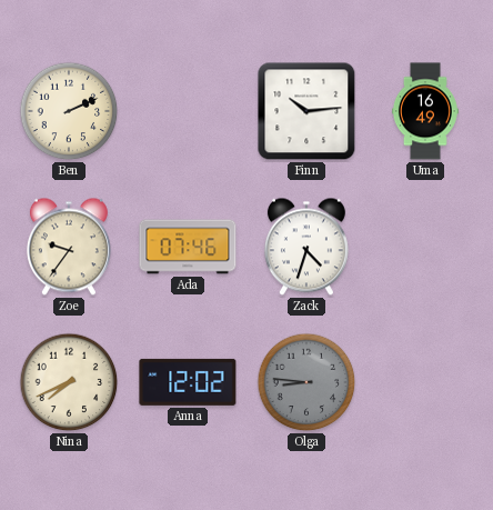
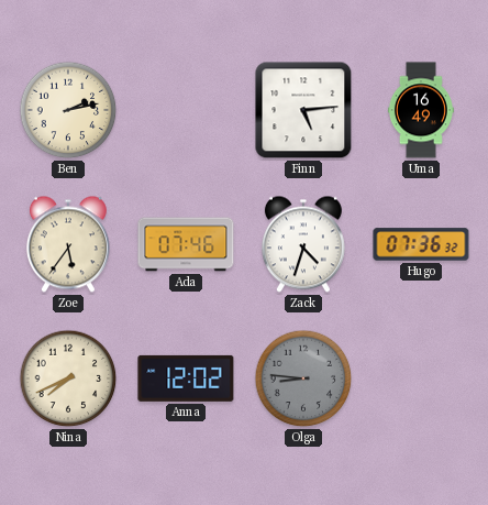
Ben: 2:11 -> 2:13
Finn: 10:14 -> 5:14
Zoe: 9:36 -> 5:36
Hugo: none -> 07:36
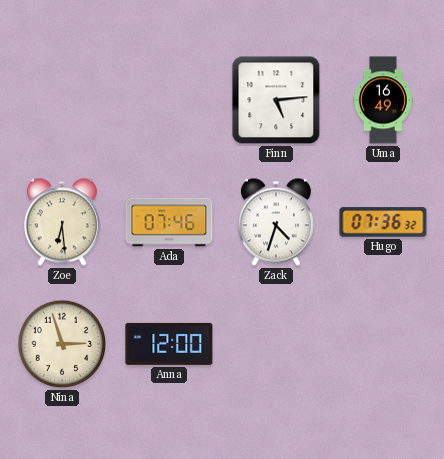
Ben: 2:13 -> none
Zoe: 5:36 -> 6:29
Nina: 7:41 -> 2:57
Anna: 12:02 -> 12:00
Olga: 8:46 -> none
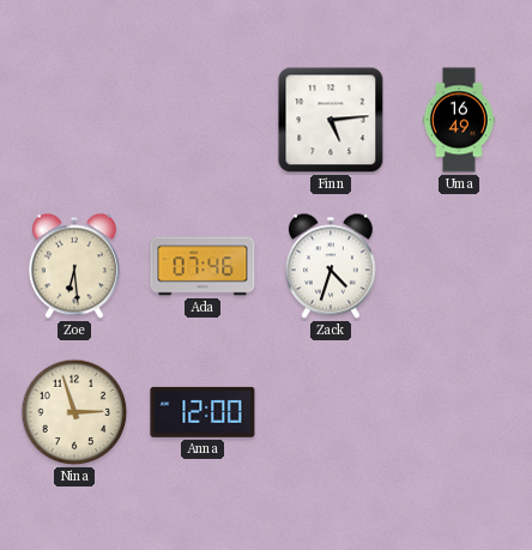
Hugo: 07:36 -> none
